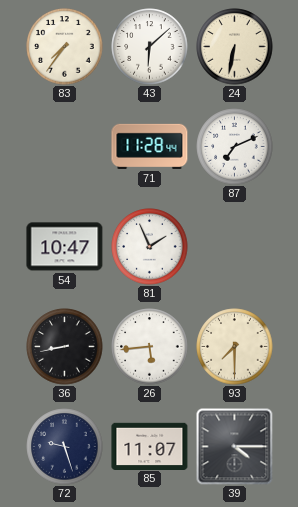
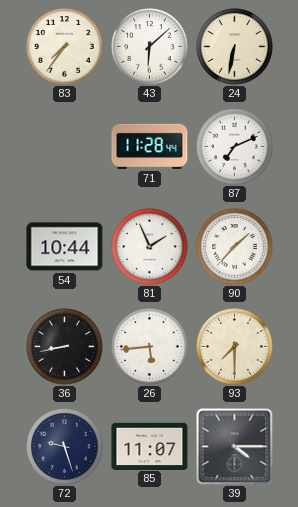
54: 10:47 -> 10:44
90: none -> 1:37
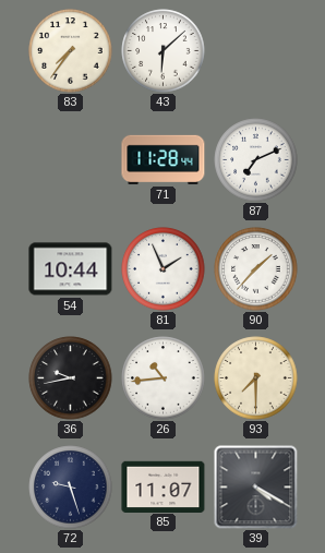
24: 6:32 -> none
36: 8:43 -> 9:43
26: 5:44 -> 10:44
39: 4:15 -> 4:20
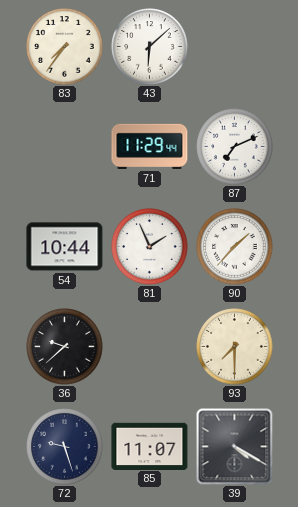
71: 11:28 -> 11:29
36: 9:43 -> 9:38
26: 10:44 -> none
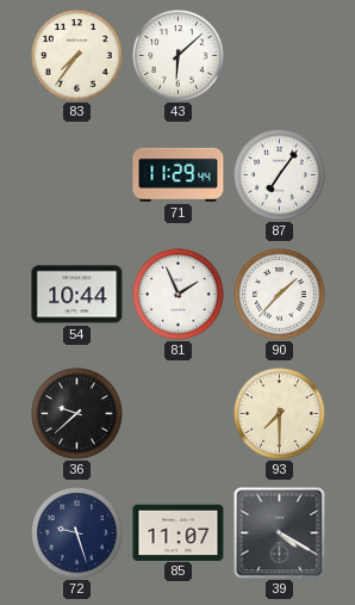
87: 7:11 -> 7:06
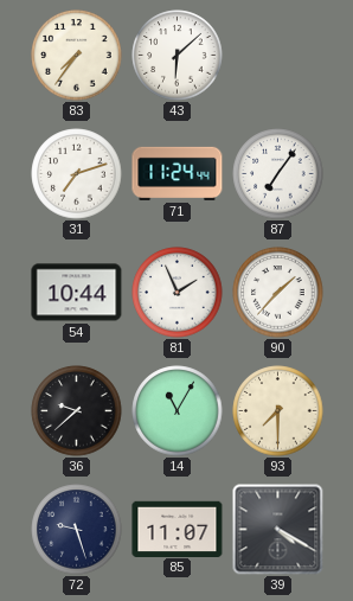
31: none -> 7:12
71: 11:29 -> 11:24
14: none -> 11:05
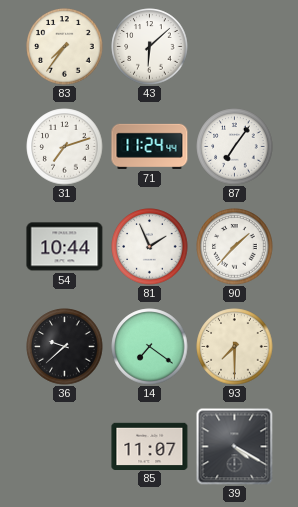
14: 11:05 -> 7:21
72: 9:27 -> none
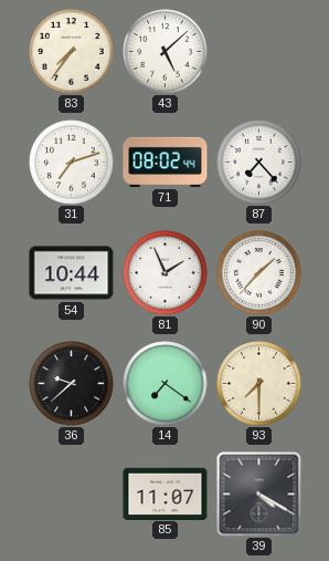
43: 6:08 -> 5:08
71: 11:24 -> 08:02
87: 7:06 -> 7:23
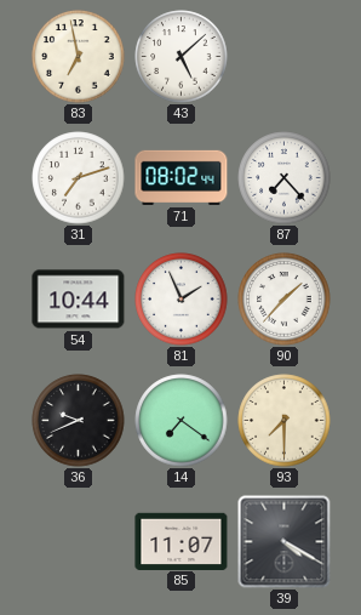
83: 7:36 -> 6:58
36: 9:38 -> 9:41
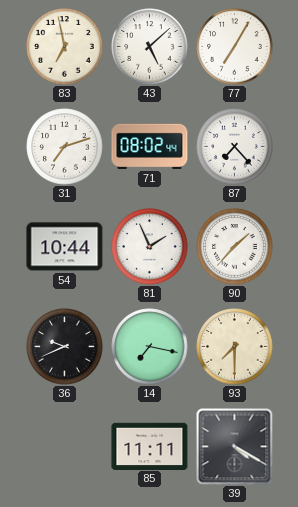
77: none -> 7:05
14: 7:21 -> 7:17
85: 11:07 -> 11:11
